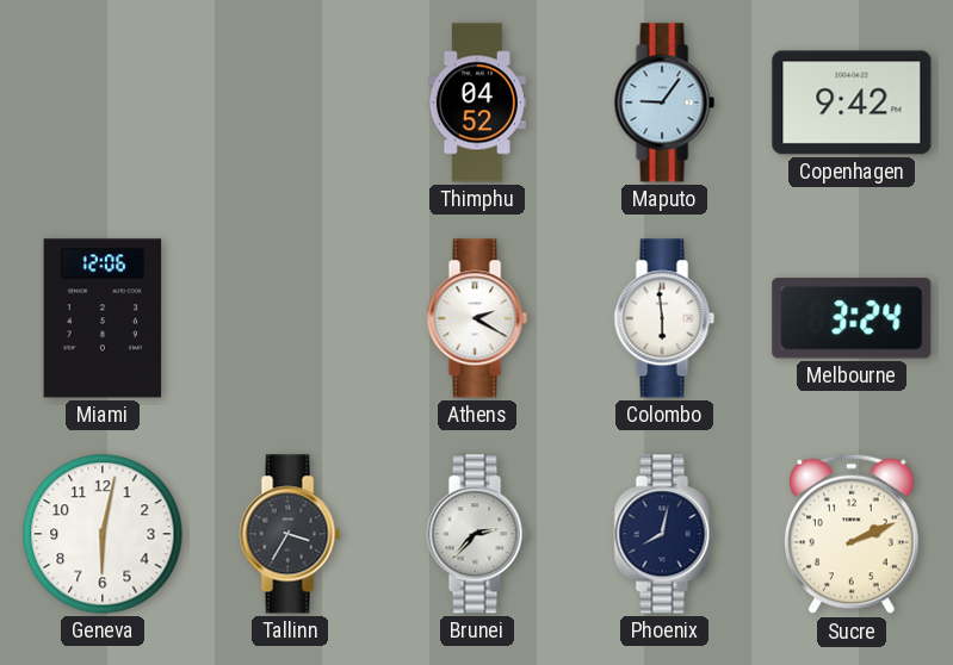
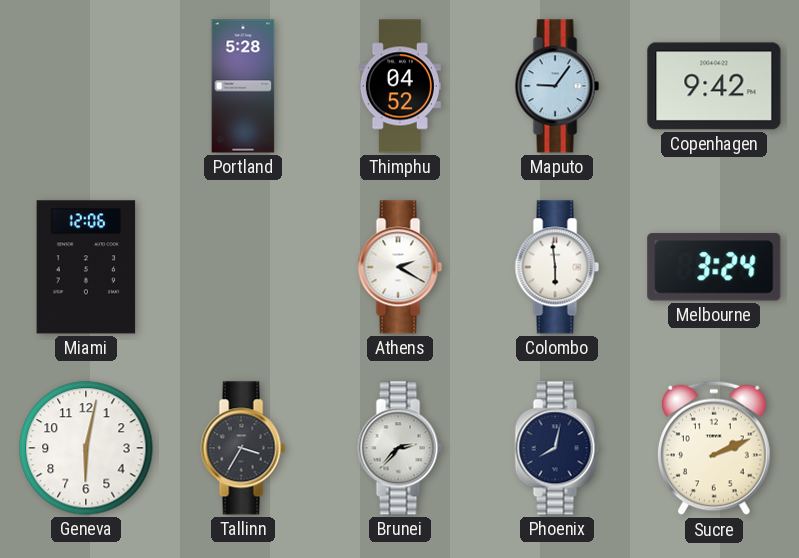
Portland: none -> 5:28
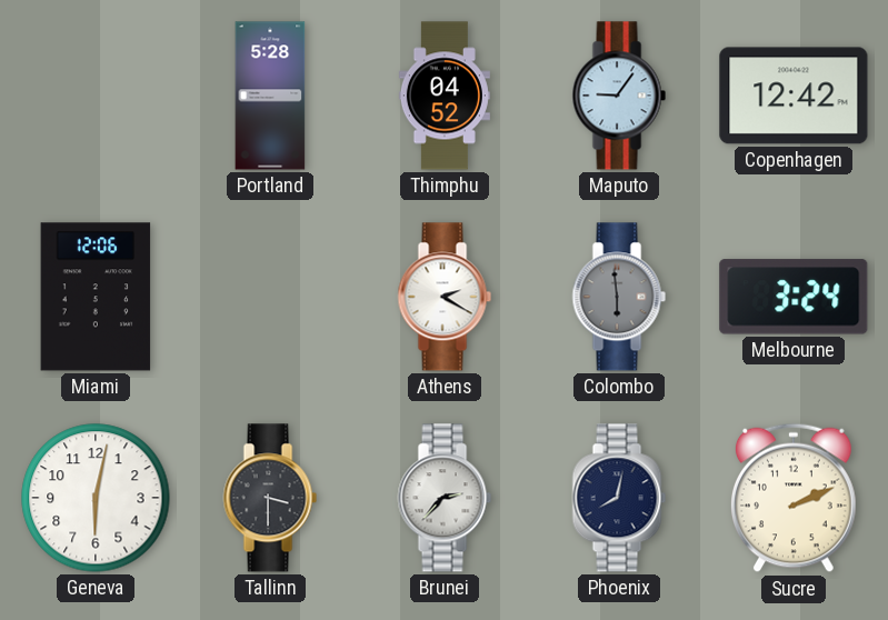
Copenhagen: 9:42 -> 12:42
Colombo dial: white -> grey
Tallinn: 3:35 -> 3:30
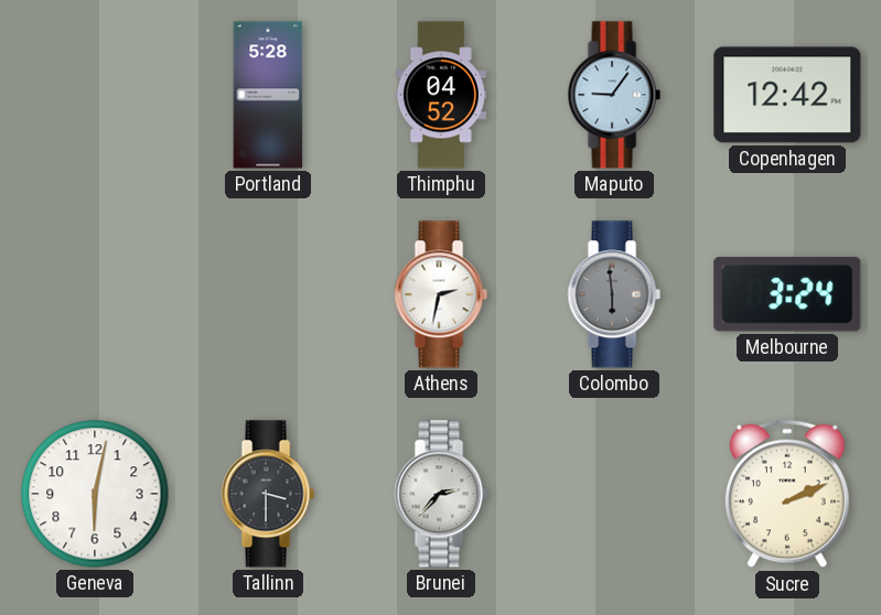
Miami: 12:06 -> none
Athens: 2:20 -> 2:32
Phoenix: 8:02 -> none
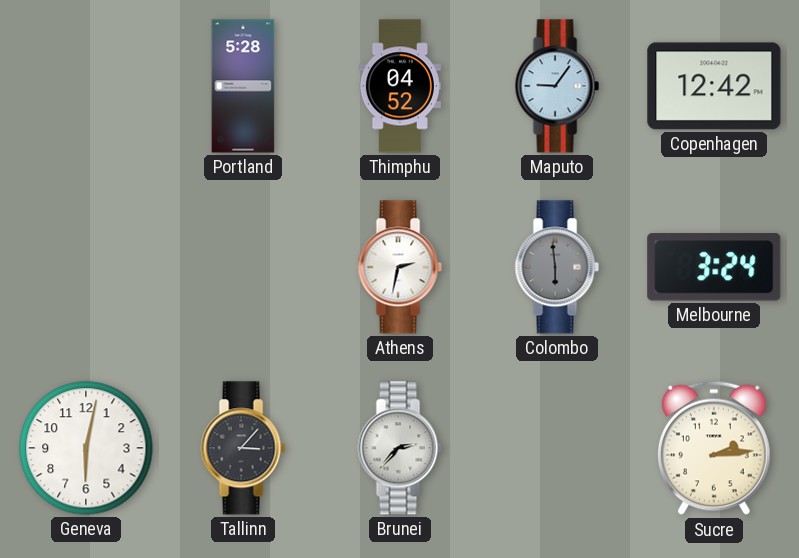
Tallinn: 3:30 -> 3:07
Sucre: 2:11 -> 2:14
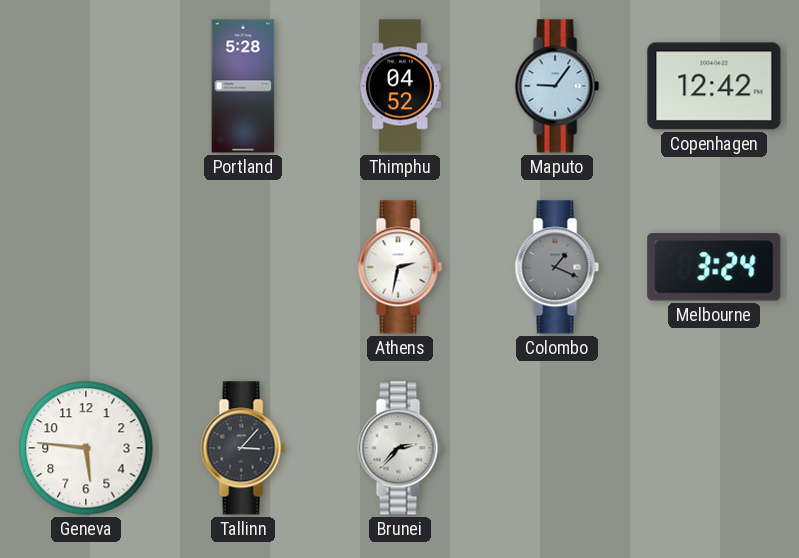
Colombo: 5:59 -> 1:19
Geneva: 6:02 -> 5:46
Sucre: 2:14 -> none
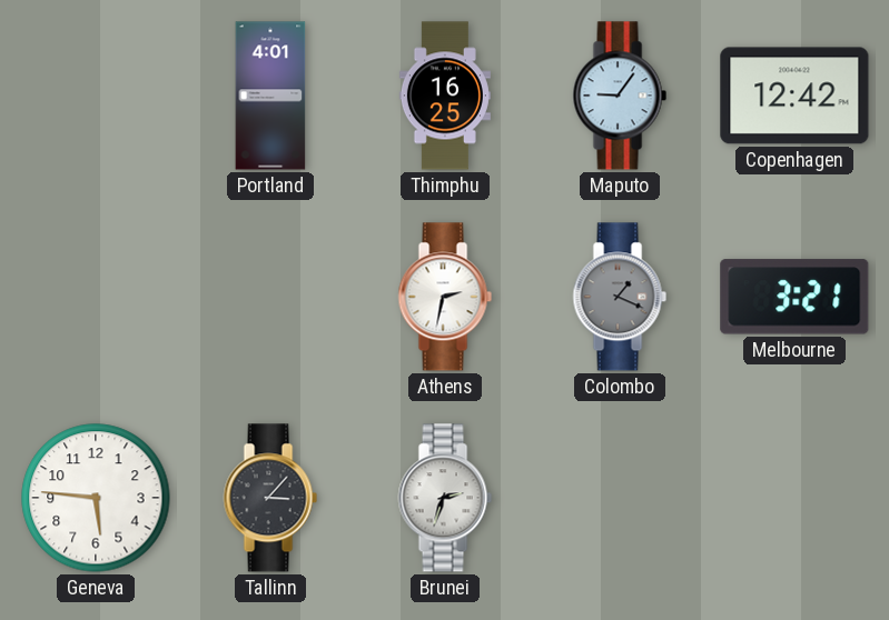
Portland: 5:28 -> 4:01
Thimphu: 04:52 -> 16:25
Melbourne: 3:24 -> 3:21
Brunei: 2:37 -> 2:33
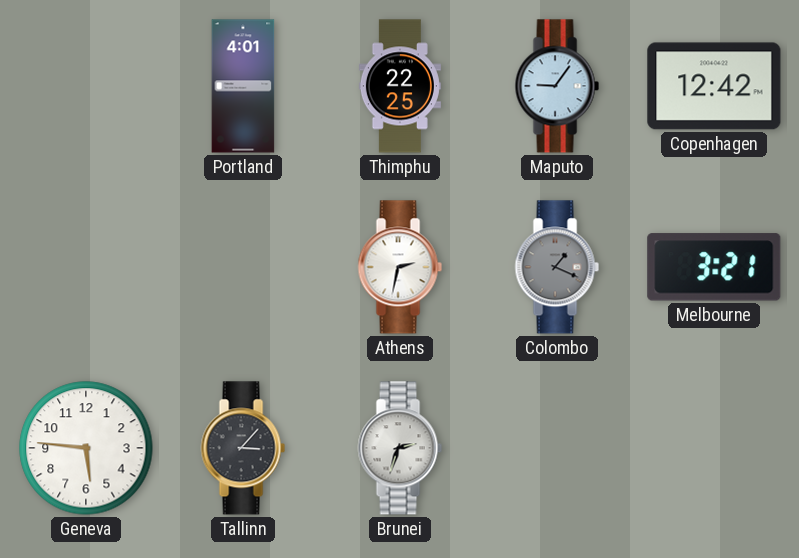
Thimphu: 16:25 -> 22:25
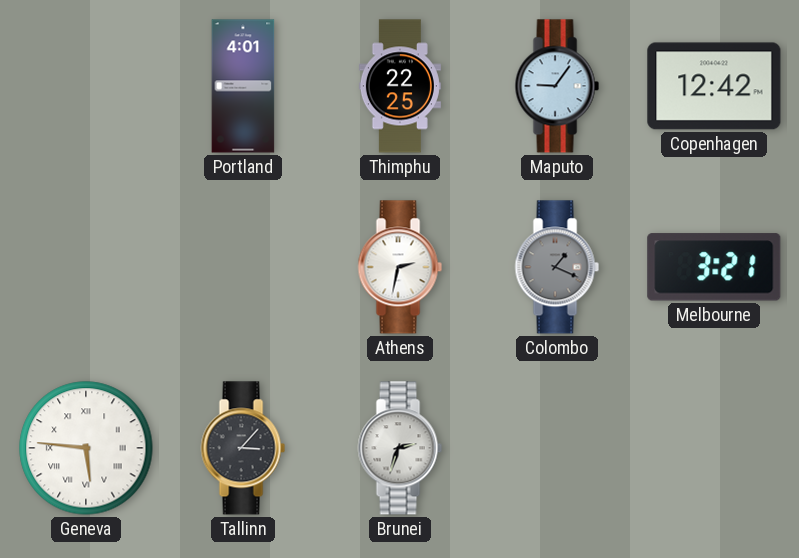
Geneva numerals: Arabic -> Roman
